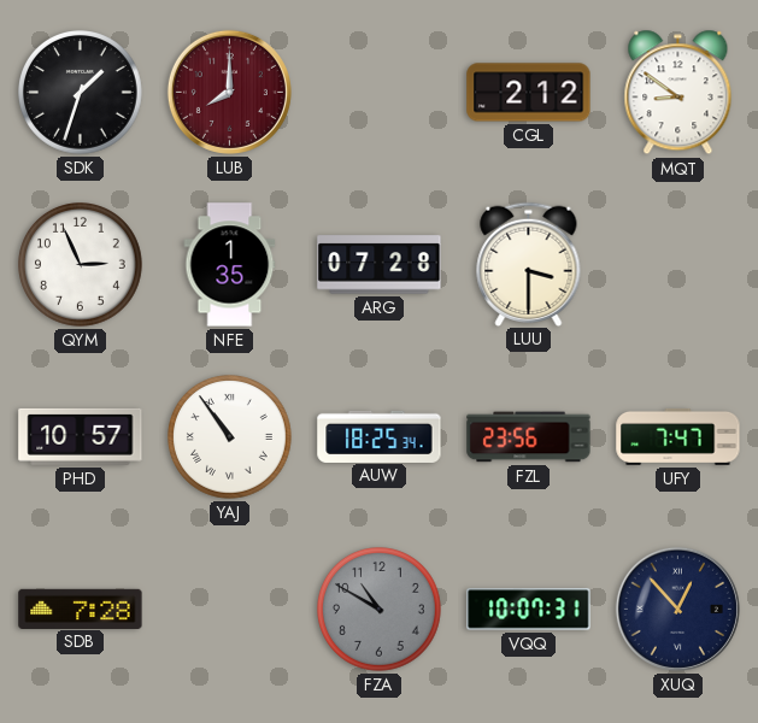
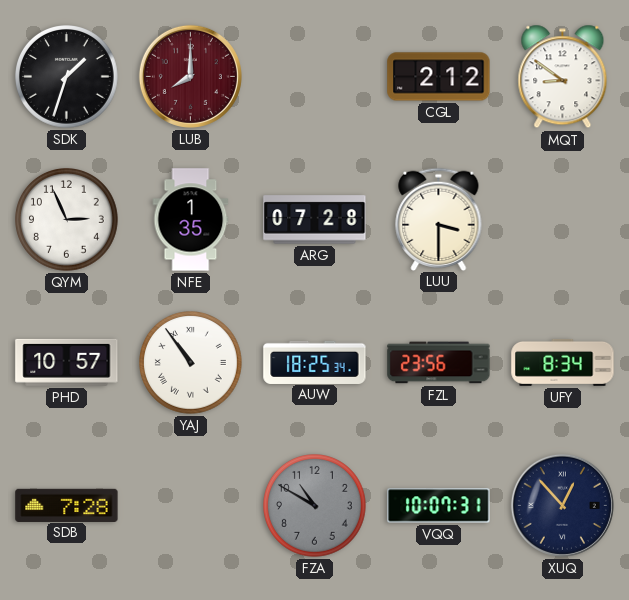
UFY: 7:47 -> 8:34
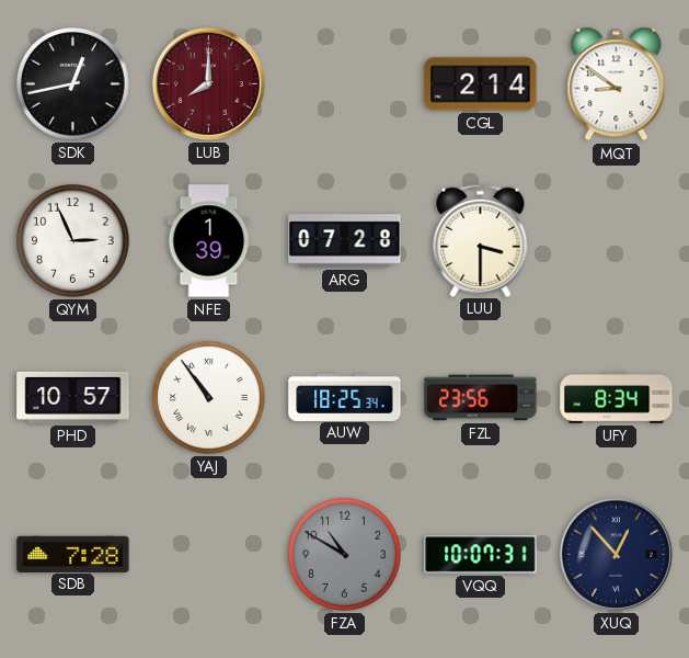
SDK: 1:33 -> 12:43
CGL: 2:12 -> 2:14
NFE: 1:35 -> 1:39
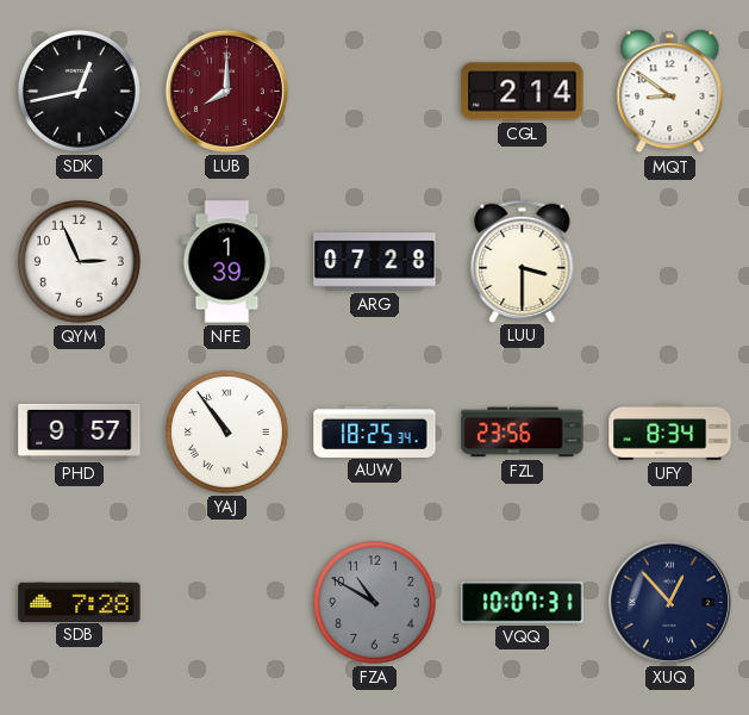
PHD: 10:57 -> 9:57
